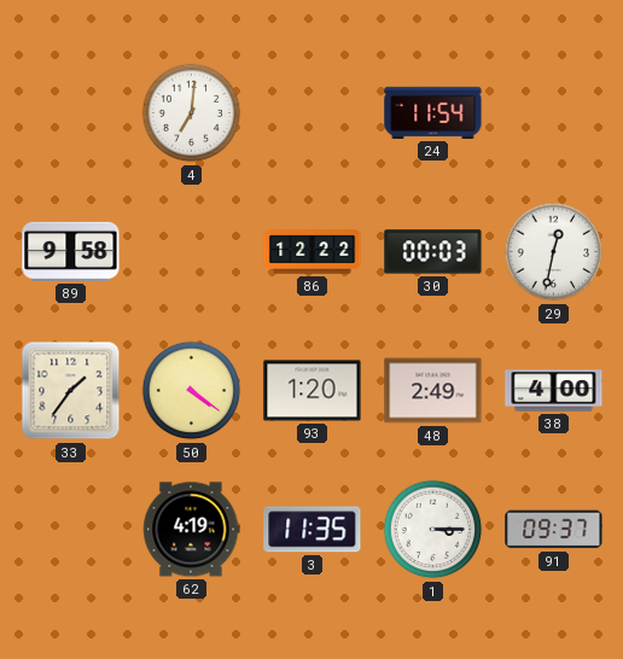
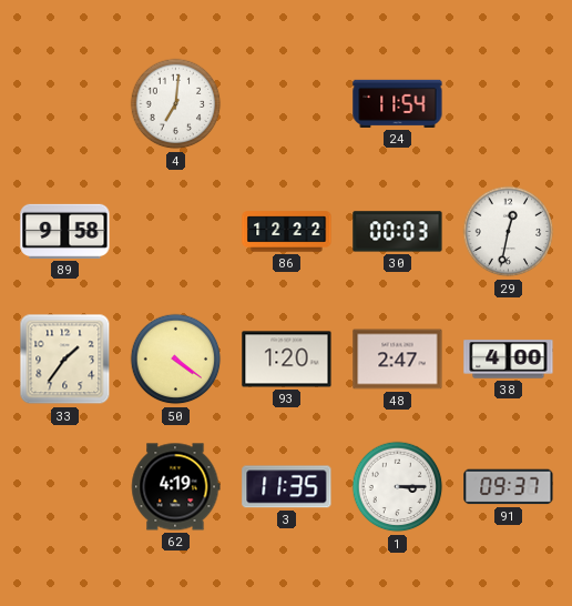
48: 2:49 -> 2:47
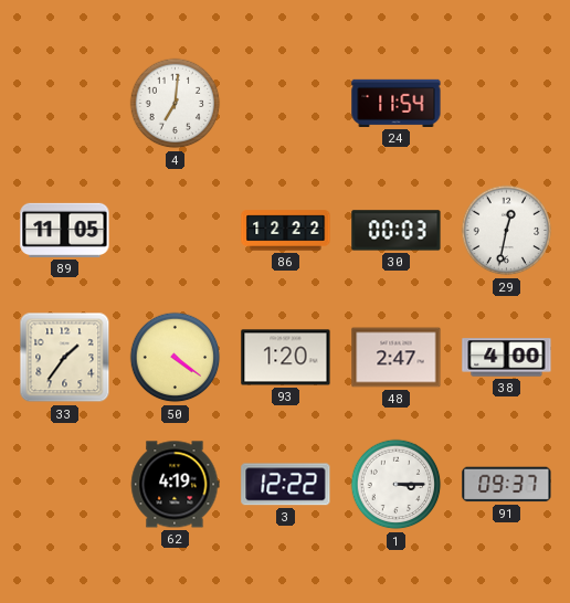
89: 9:58 -> 11:05
3: 11:35 -> 12:22
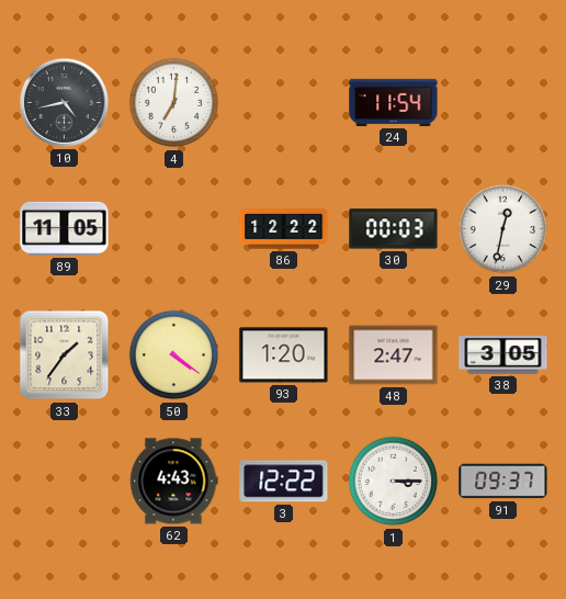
10: none -> 4:43
38: 4:00 -> 3:05
62: 4:19 -> 4:43
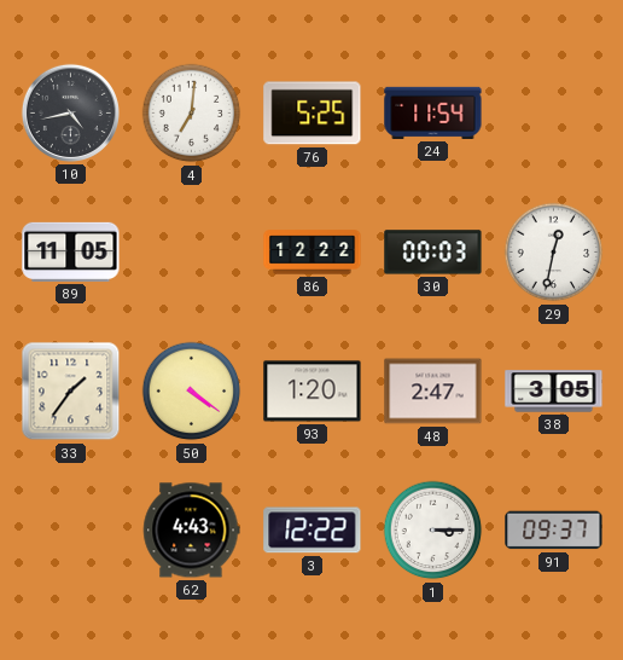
76: none -> 5:25
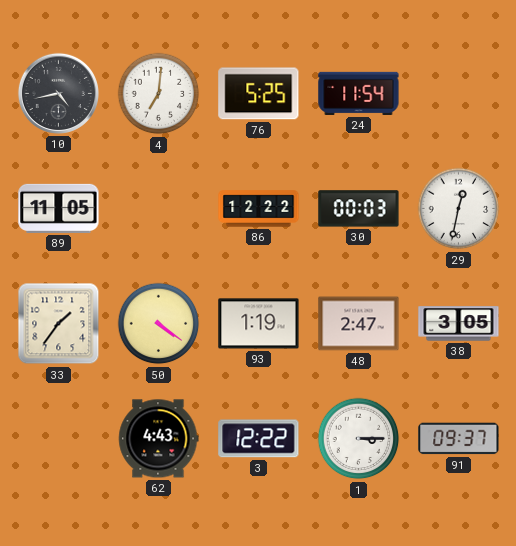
93: 1:20 -> 1:19
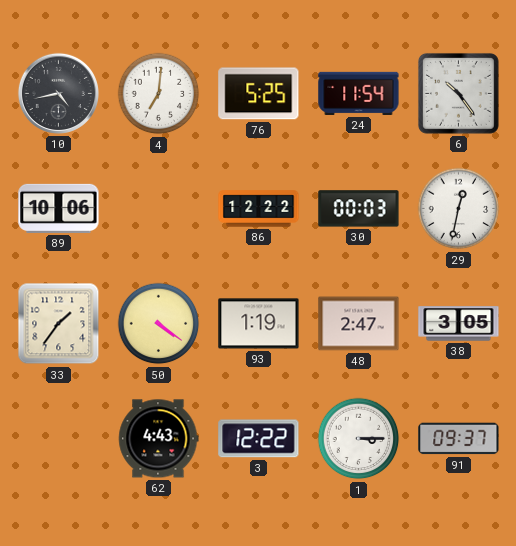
6: none -> 10:24
89: 11:05 -> 10:06
